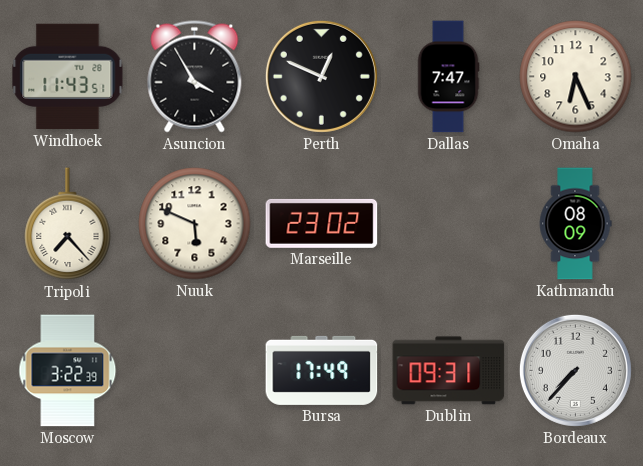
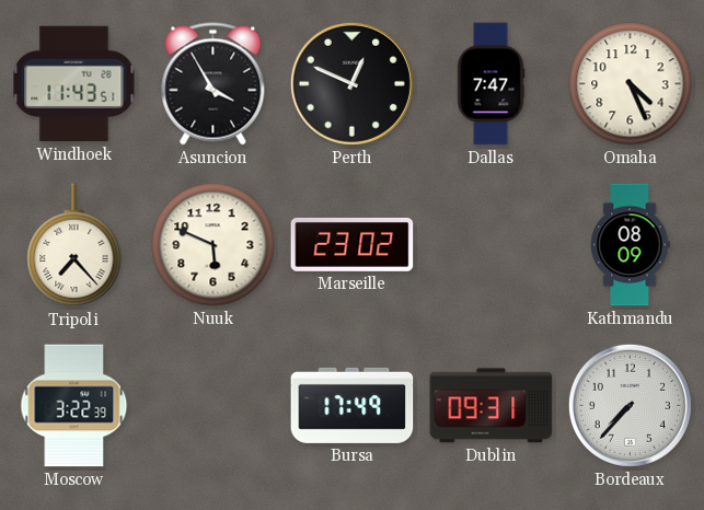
Omaha: 6:26 -> 4:26
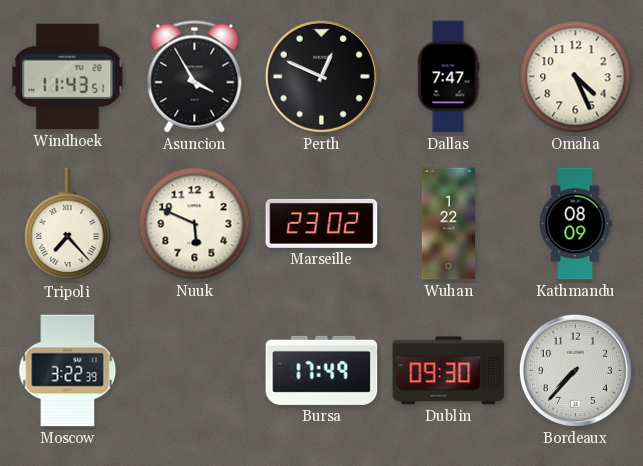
Wuhan: none -> 1:22
Dublin: 09:31 -> 09:30
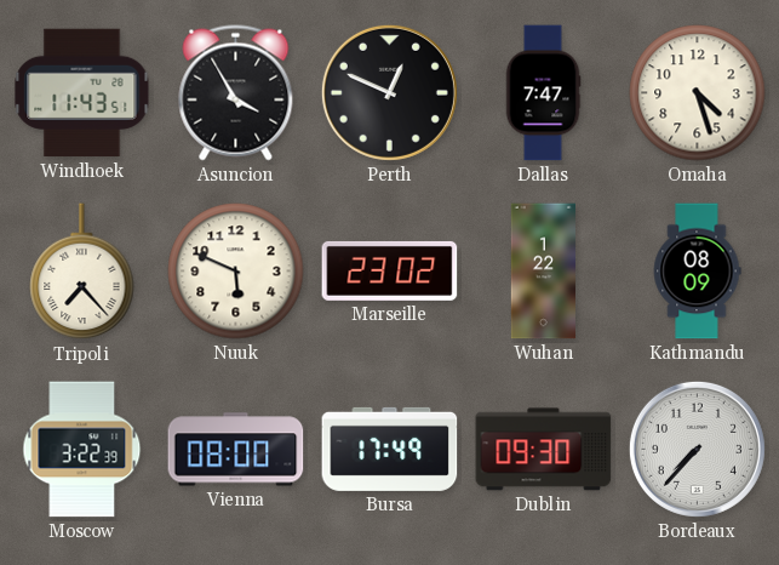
Omaha: 4:26 -> 4:27
Vienna: none -> 08:00
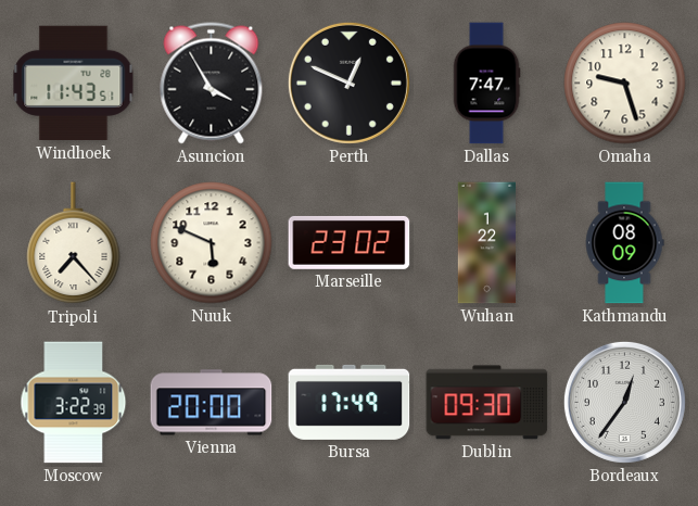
Omaha: 4:27 -> 9:27
Vienna: 08:00 -> 20:00
Bordeaux: 7:37 -> 12:36
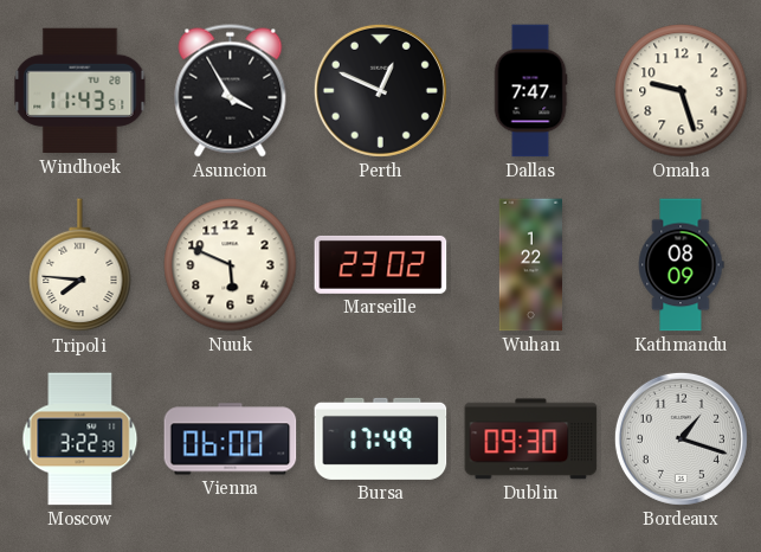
Tripoli: 7:23 -> 7:46
Vienna: 20:00 -> 06:00
Bordeaux: 12:36 -> 1:18
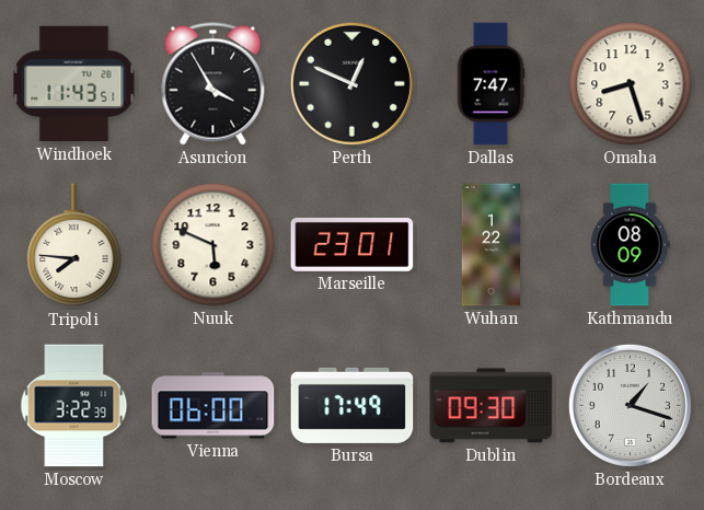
Omaha: 9:27 -> 8:27
Marseille: 23:02 -> 23:01
